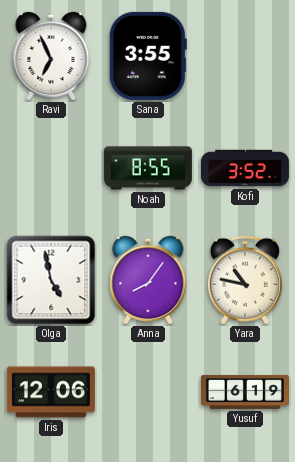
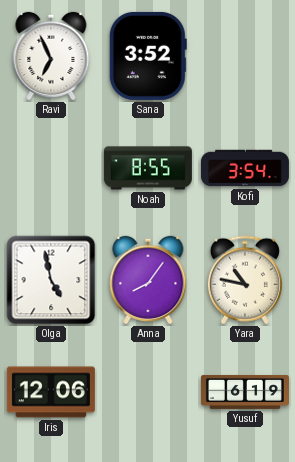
Sana: 3:55 -> 3:52
Kofi: 3:52 -> 3:54
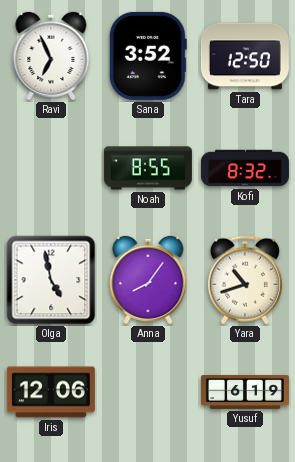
Tara: none -> 12:50
Kofi: 3:54 -> 8:32
Yara: 10:47 -> 10:42
